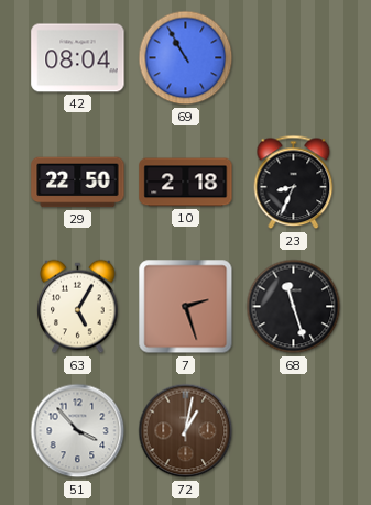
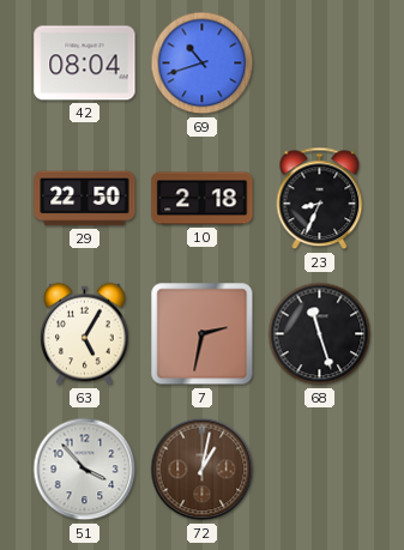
69: 10:55 -> 10:42
7: 2:27 -> 2:32
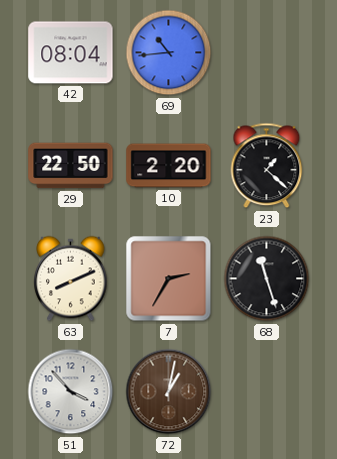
69: 10:42 -> 10:44
10: 2:18 -> 2:20
23: 8:34 -> 1:22
63: 5:05 -> 8:11
7: 2:32 -> 2:35
